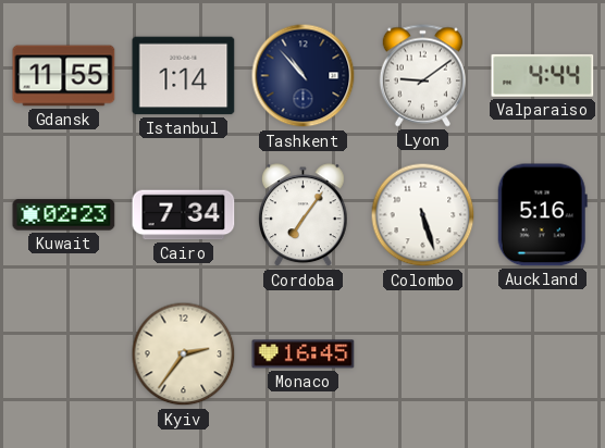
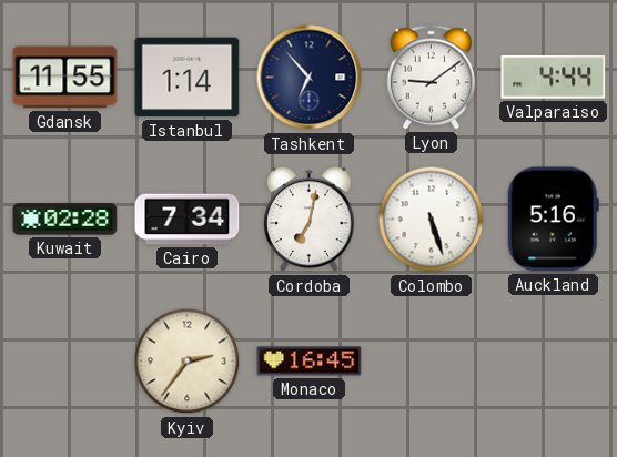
Tashkent: 10:53 -> 6:53
Kuwait: 02:23 -> 02:28
Cordoba: 7:06 -> 7:02
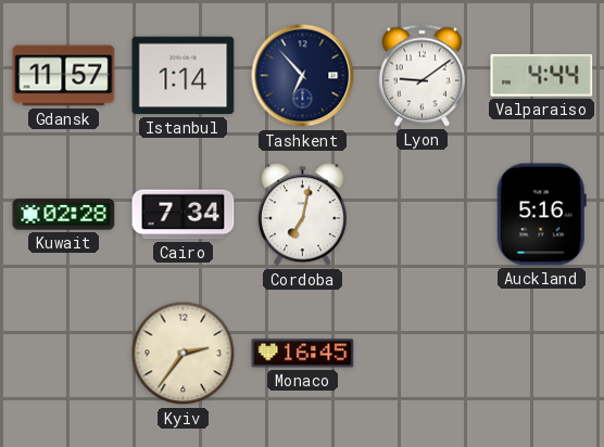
Gdansk: 11:55 -> 11:57
Colombo: 5:27 -> none
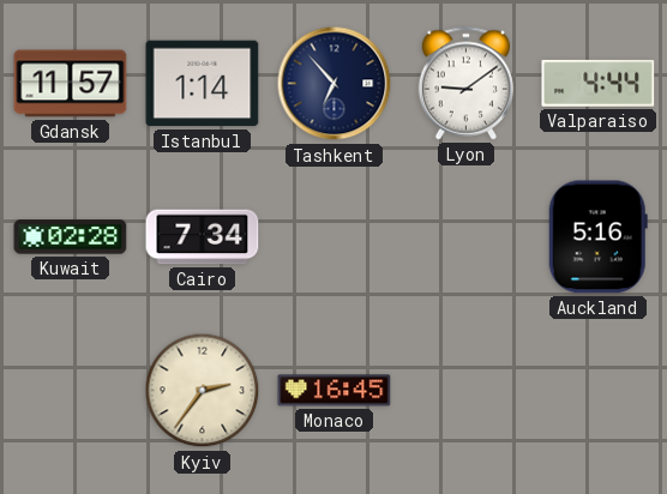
Cordoba: 7:02 -> none
